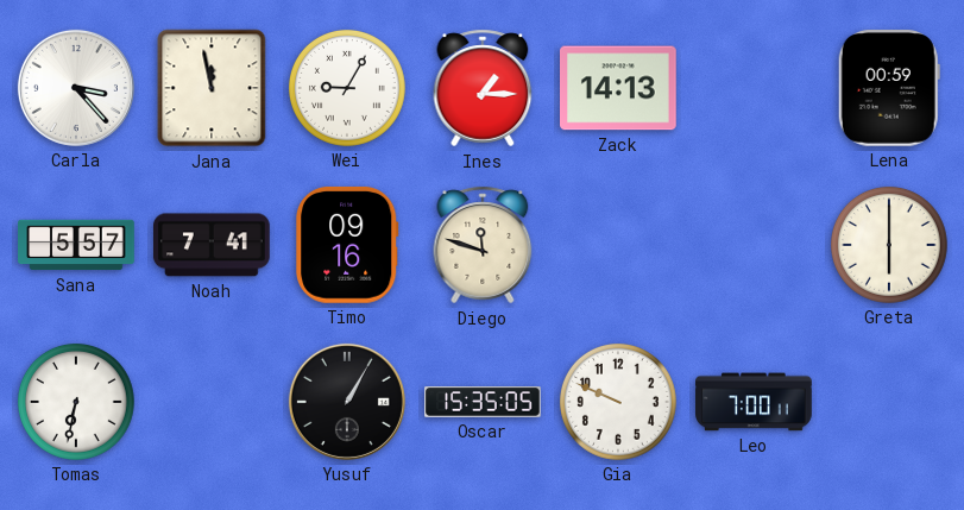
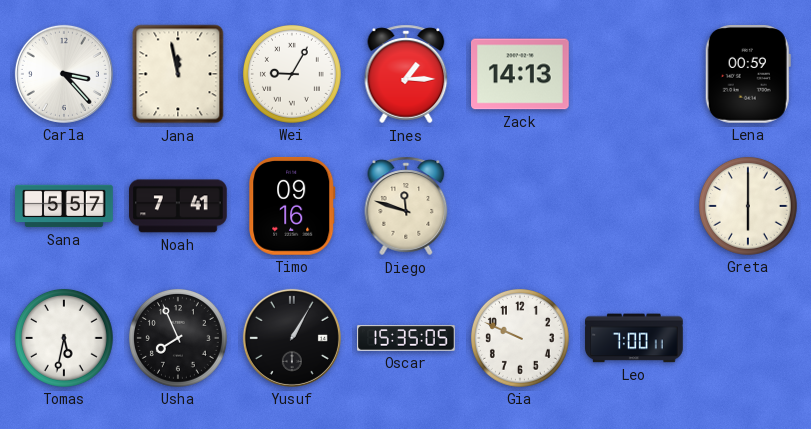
Tomas: 6:32 -> 5:32
Usha: none -> 7:56
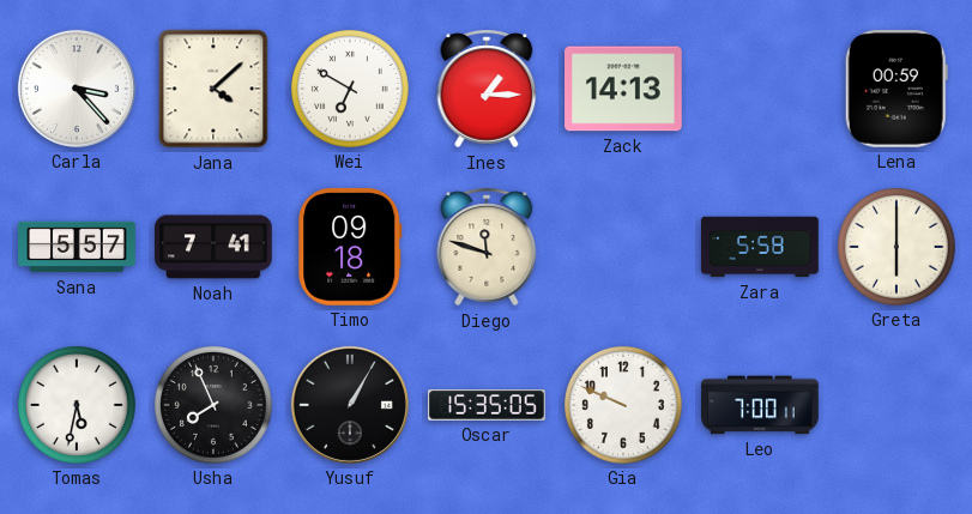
Jana: 11:58 -> 4:08
Wei: 9:05 -> 6:50
Timo: 09:16 -> 09:18
Zara: none -> 5:58
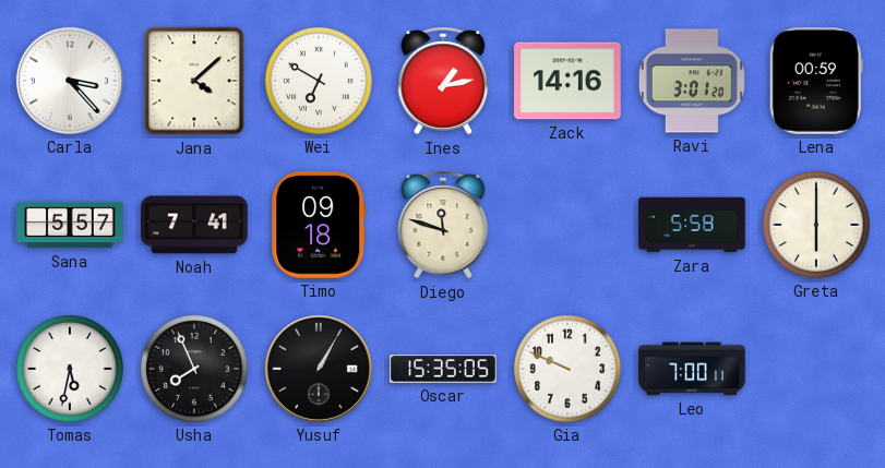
Ines: 1:15 -> 1:13
Zack: 14:13 -> 14:16
Ravi: none -> 3:01
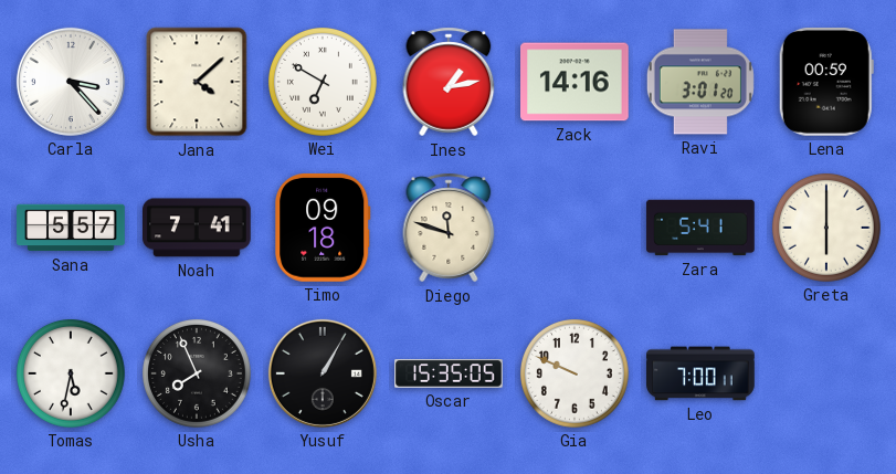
Zara: 5:58 -> 5:41
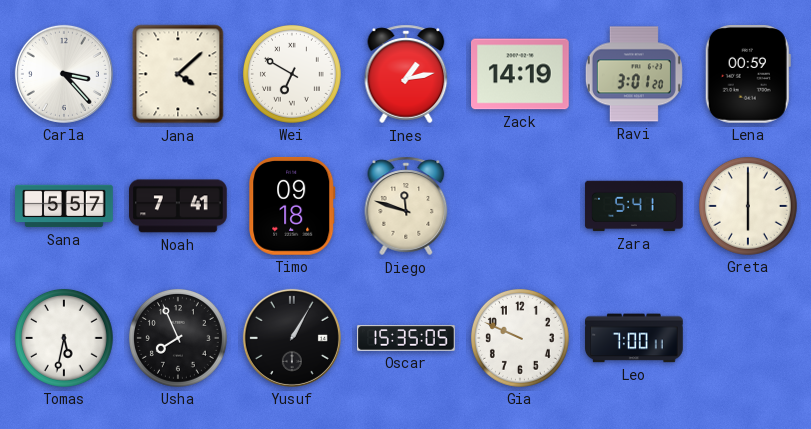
Zack: 14:16 -> 14:19
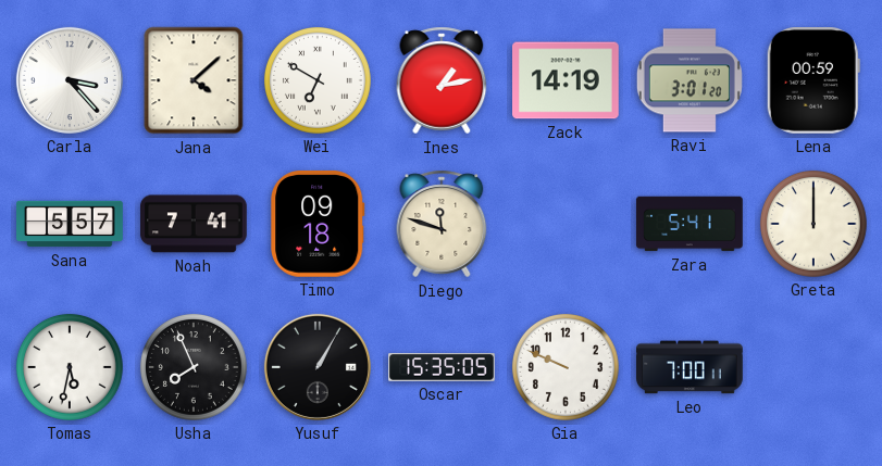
Greta: 6:00 -> 12:00
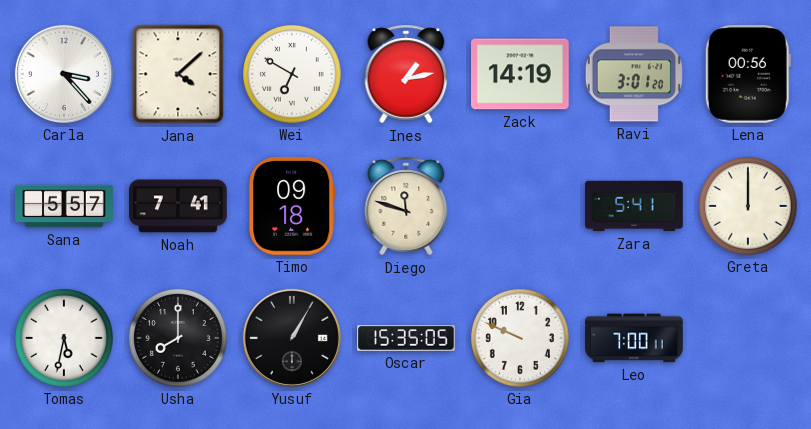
Lena: 00:59 -> 00:56
Usha: 7:56 -> 8:00
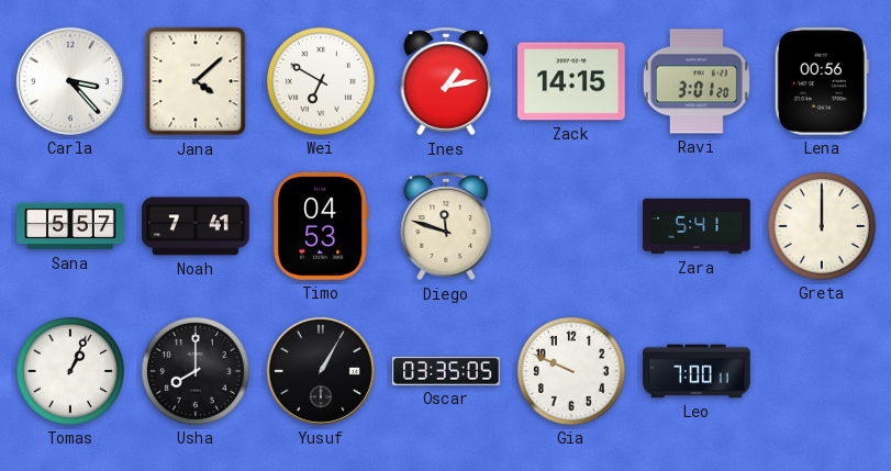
Zack: 14:19 -> 14:15
Timo: 09:18 -> 04:53
Tomas: 5:32 -> 1:04
Oscar: 15:35 -> 03:35
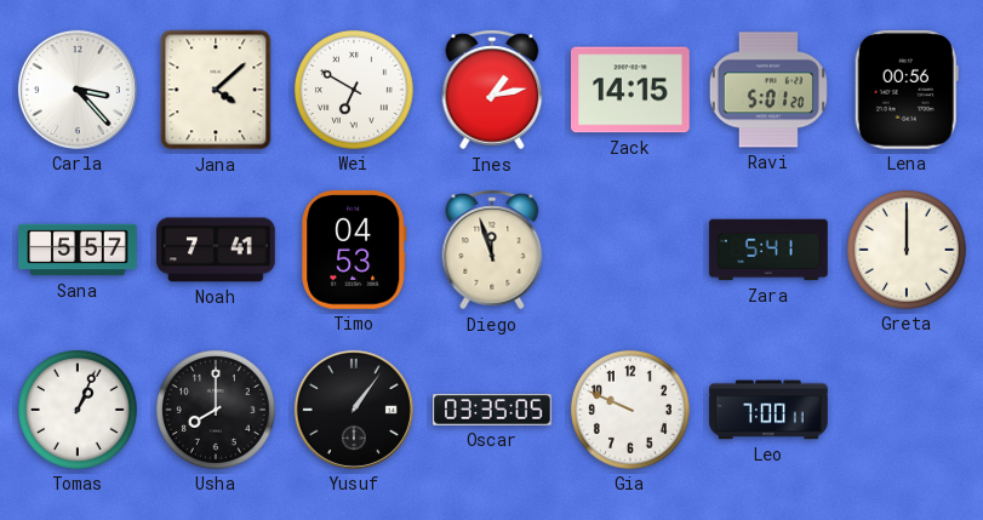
Ravi: 3:01 -> 5:01
Diego: 11:48 -> 11:57
Yusuf: 1:05 -> 1:06
